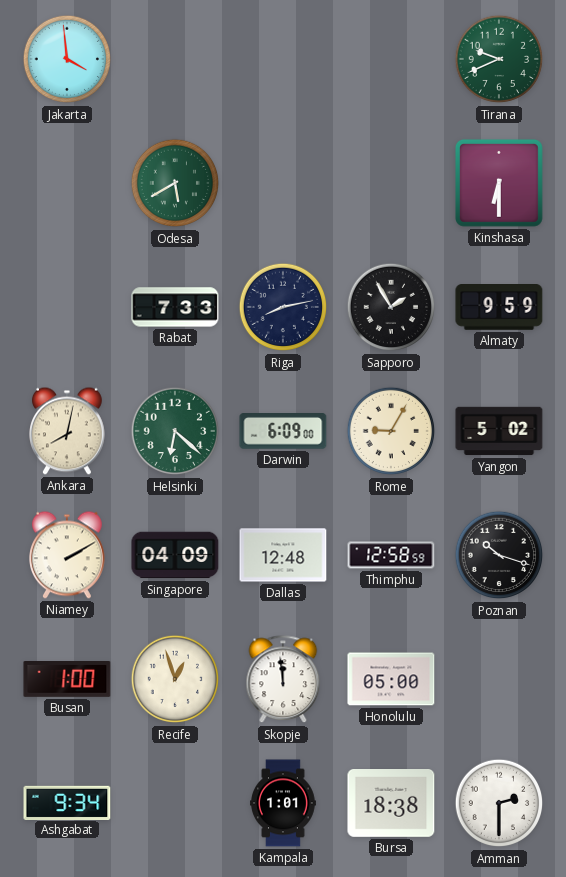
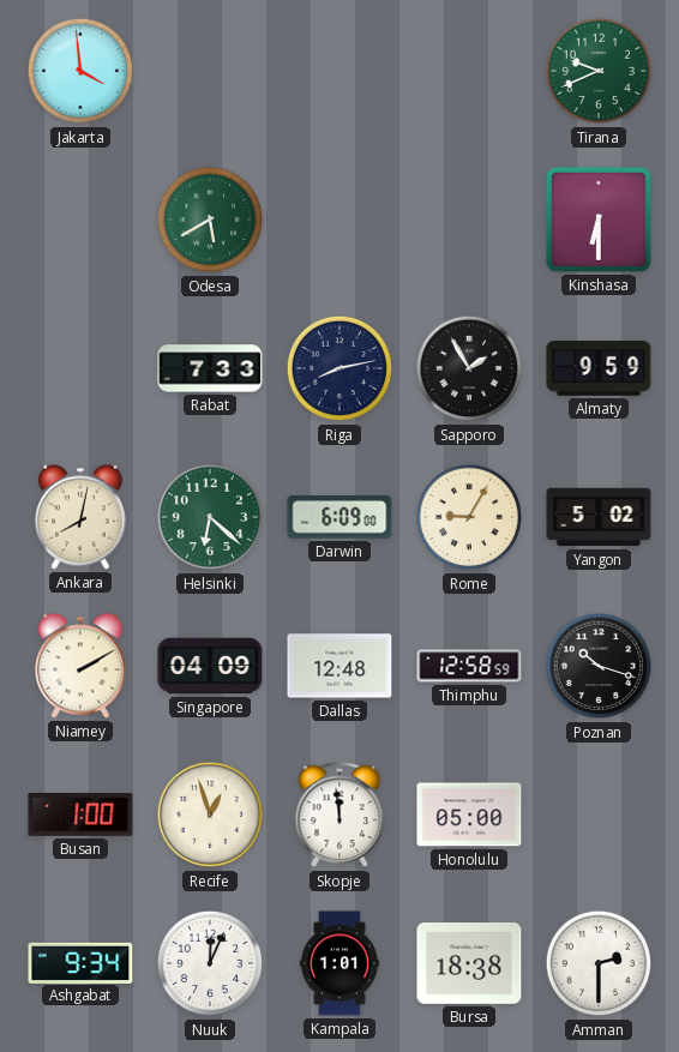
Nuuk: none -> 12:04
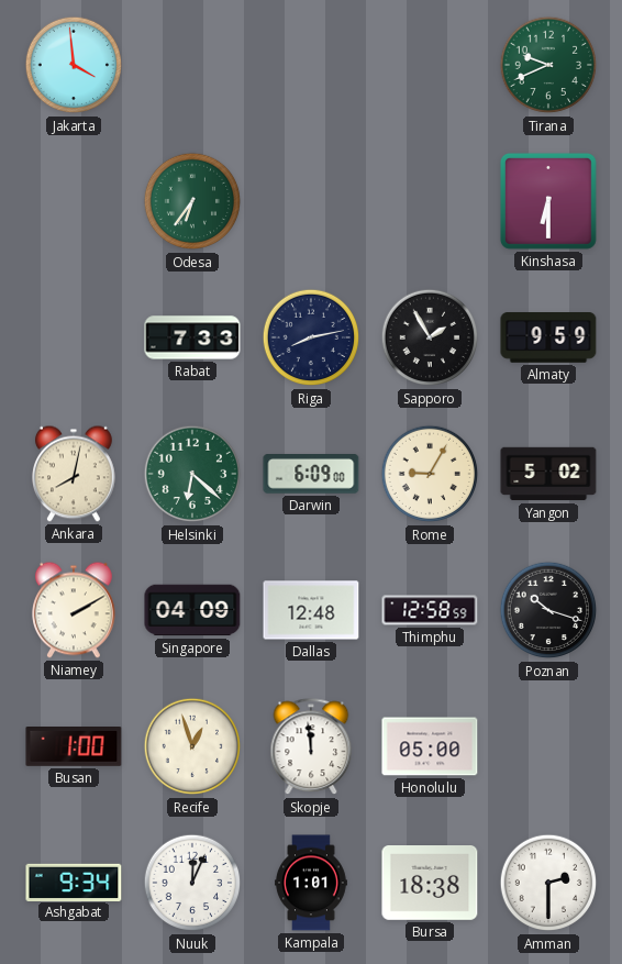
Odesa: 5:40 -> 6:36
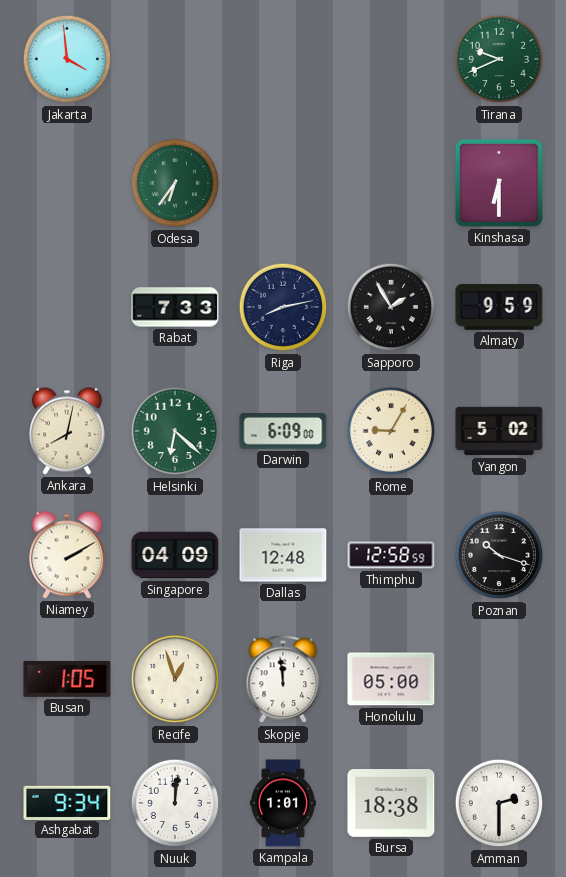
Busan: 1:00 -> 1:05
Nuuk: 12:04 -> 12:01
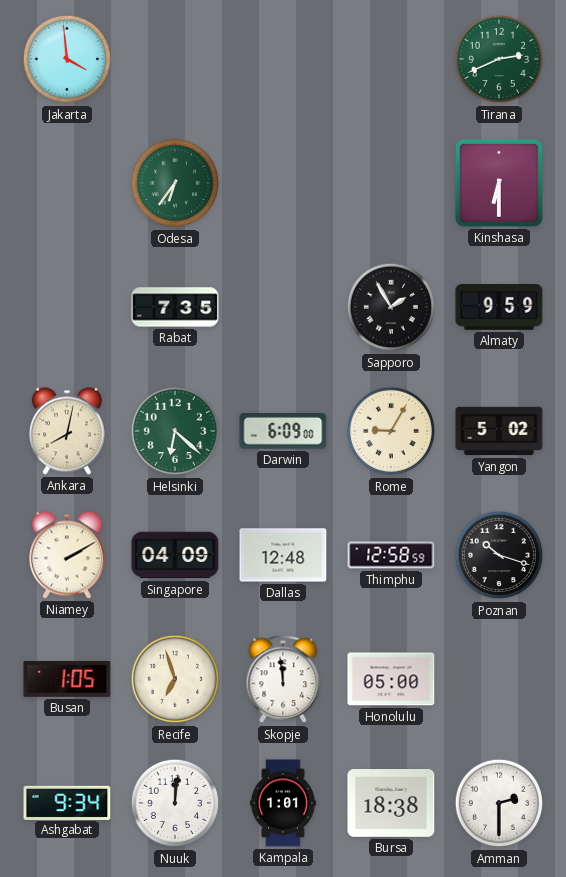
Tirana: 9:41 -> 2:41
Rabat: 7:33 -> 7:35
Riga: 8:13 -> none
Recife: 12:57 -> 6:57
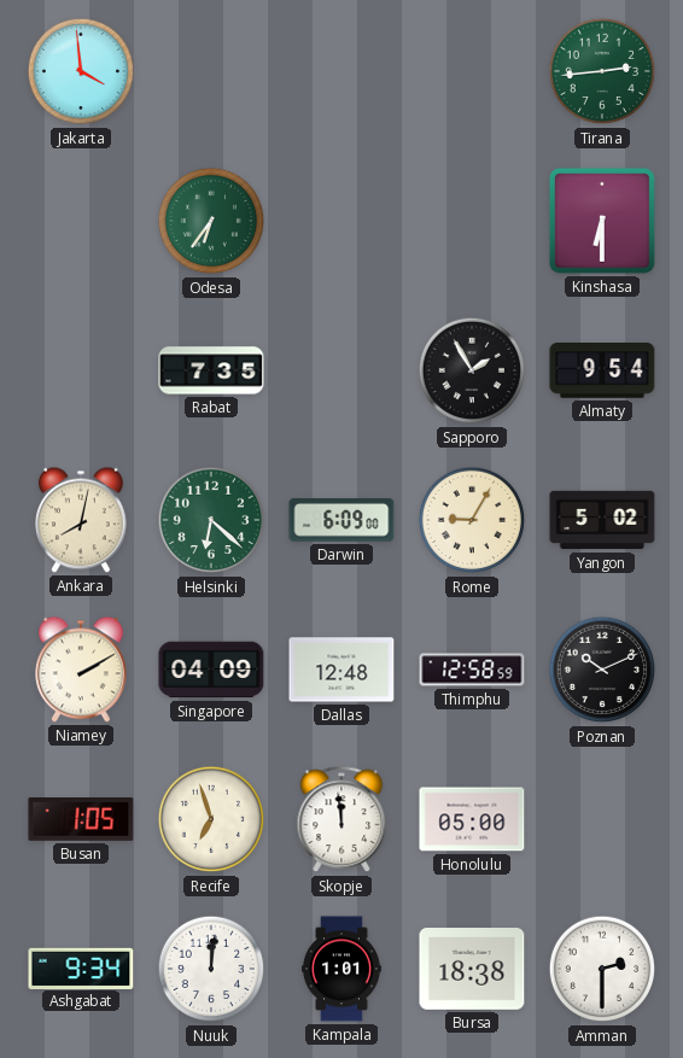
Tirana: 2:41 -> 2:44
Almaty: 9:59 -> 9:54
Poznan: 10:18 -> 10:11
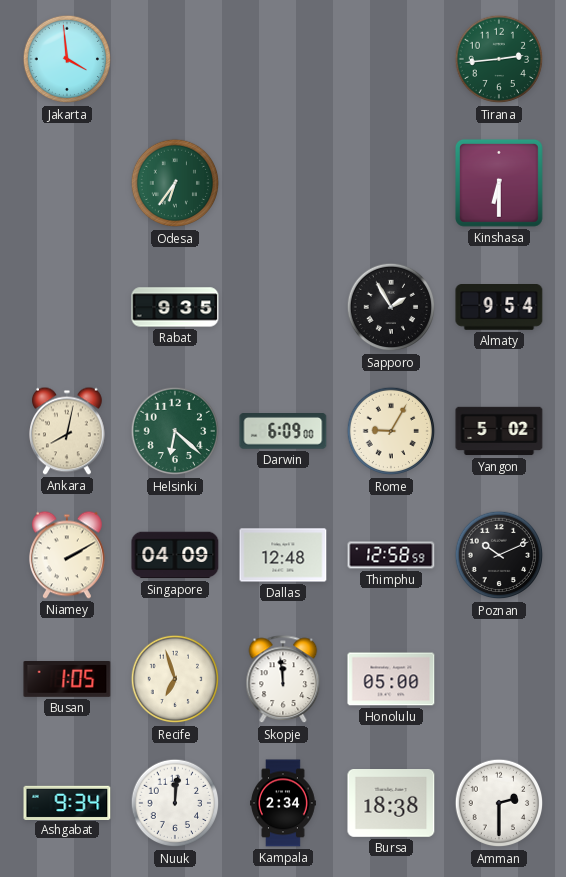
Rabat: 7:35 -> 9:35
Kampala: 1:01 -> 2:34
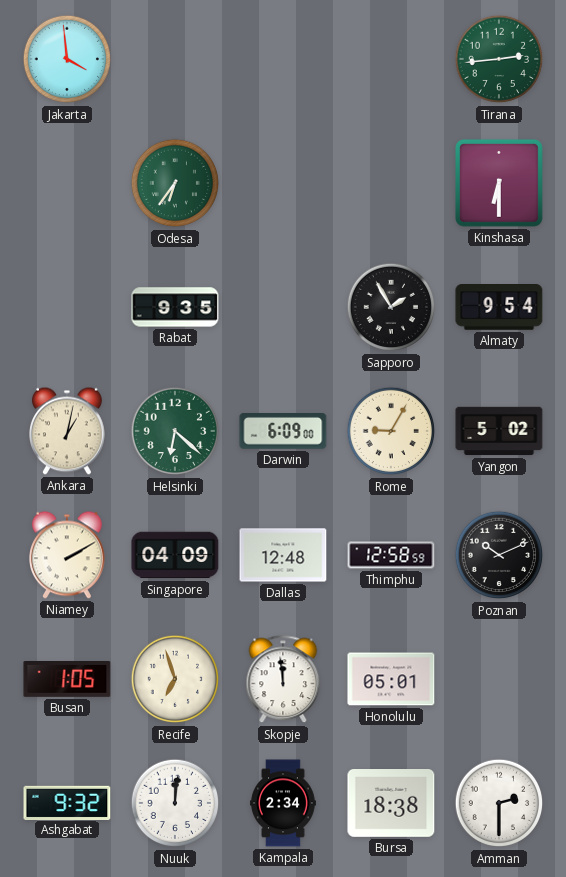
Ankara: 8:02 -> 1:02
Honolulu: 05:00 -> 05:01
Ashgabat: 9:34 -> 9:32
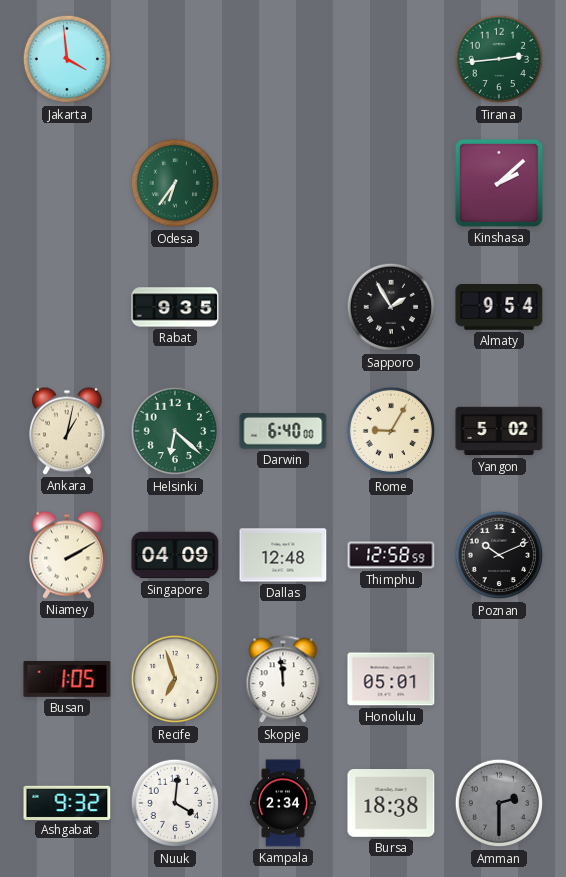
Kinshasa: 6:30 -> 2:08
Darwin: 6:09 -> 6:40
Nuuk: 12:01 -> 4:01
Amman dial: white -> grey
